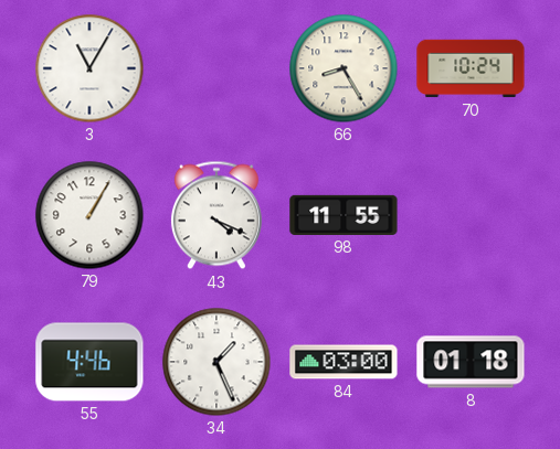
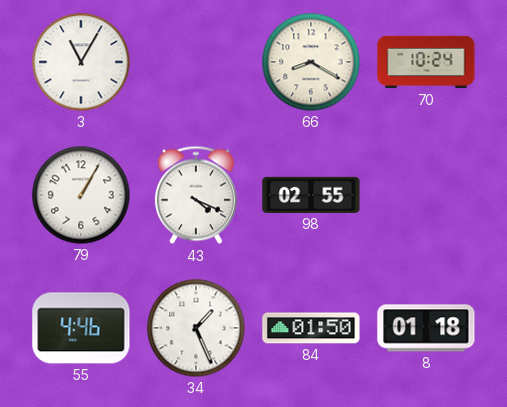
66: 8:25 -> 8:20
98: 11:55 -> 02:55
84: 03:00 -> 01:50
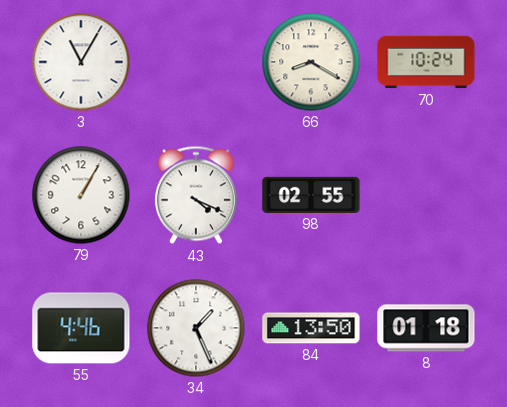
84: 01:50 -> 13:50
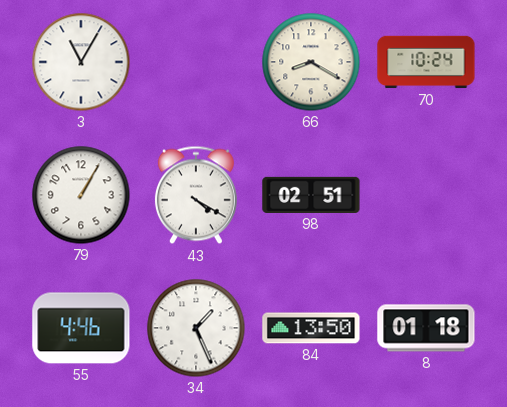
43: 4:19 -> 4:20
98: 02:55 -> 02:51
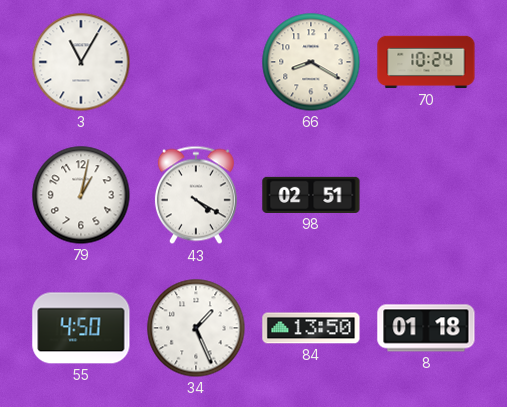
79: 1:05 -> 1:02
55: 4:46 -> 4:50
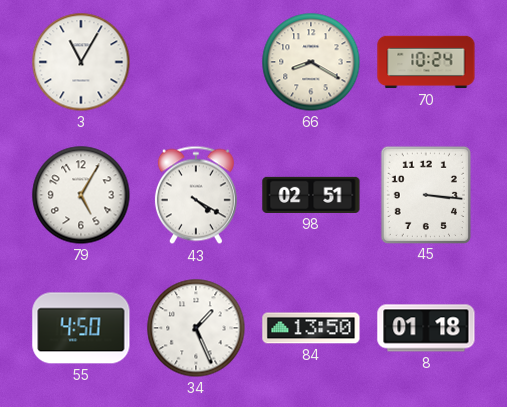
79: 1:02 -> 5:05
45: none -> 3:16
